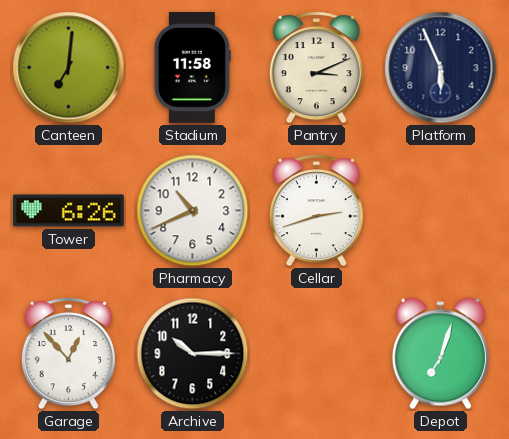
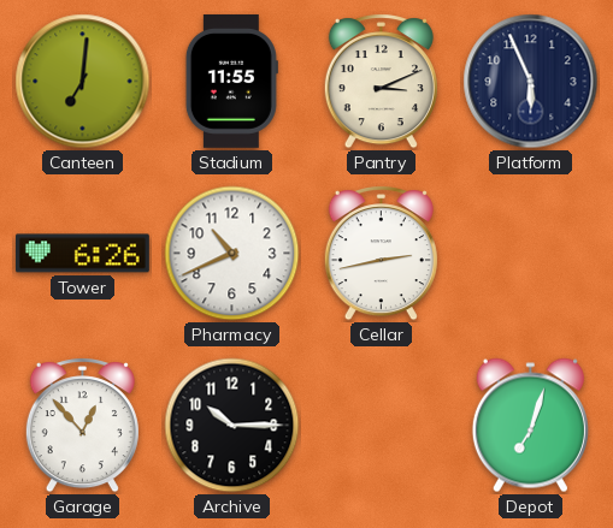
Stadium: 11:58 -> 11:55
Cellar: 2:42 -> 2:43
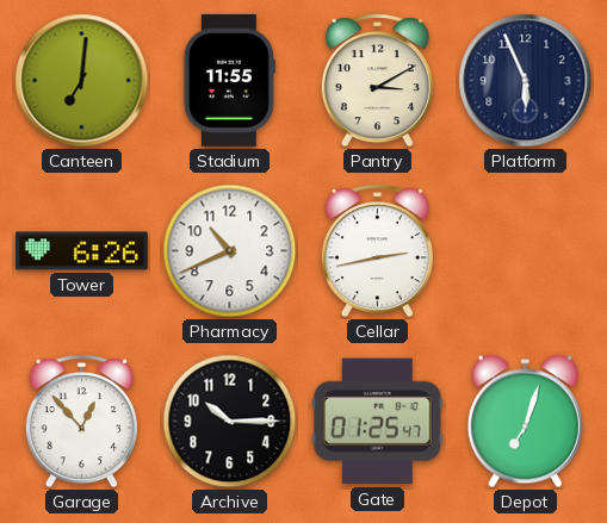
Pantry: 3:11 -> 3:10
Gate: none -> 01:25
